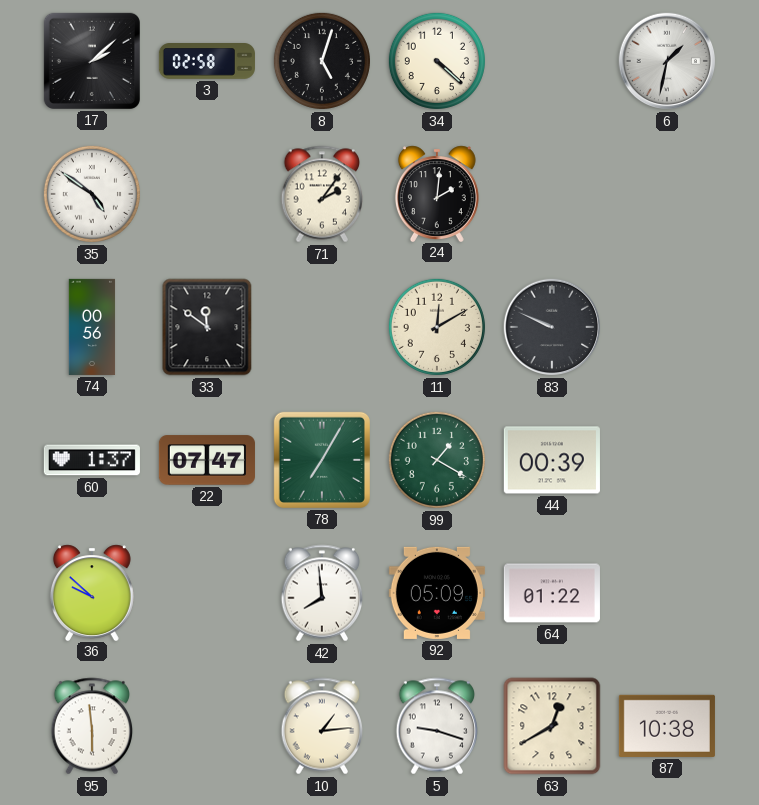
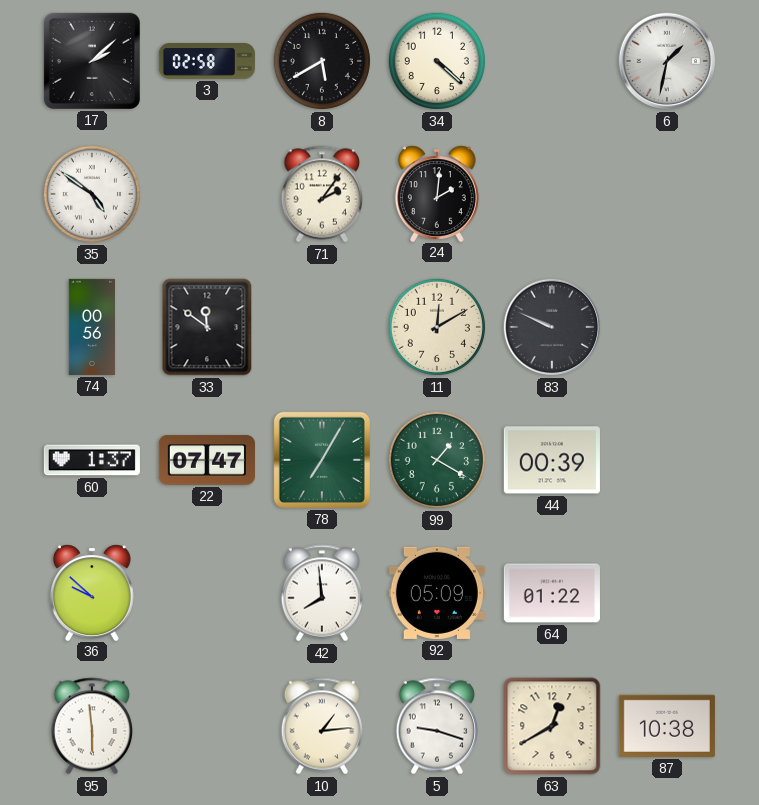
8: 5:03 -> 5:40
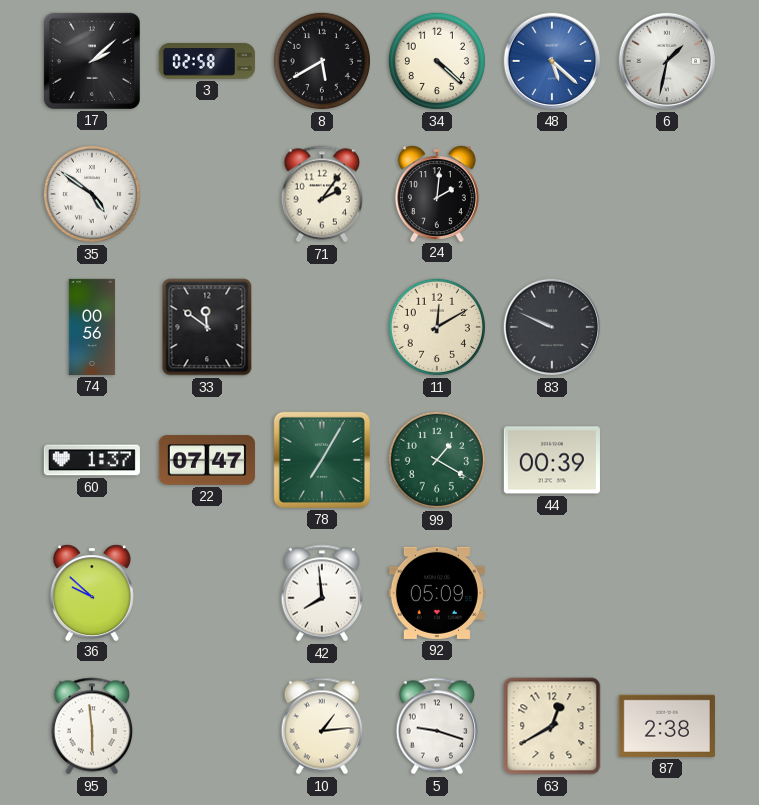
48: none -> 5:22
64: 01:22 -> none
87: 10:38 -> 2:38
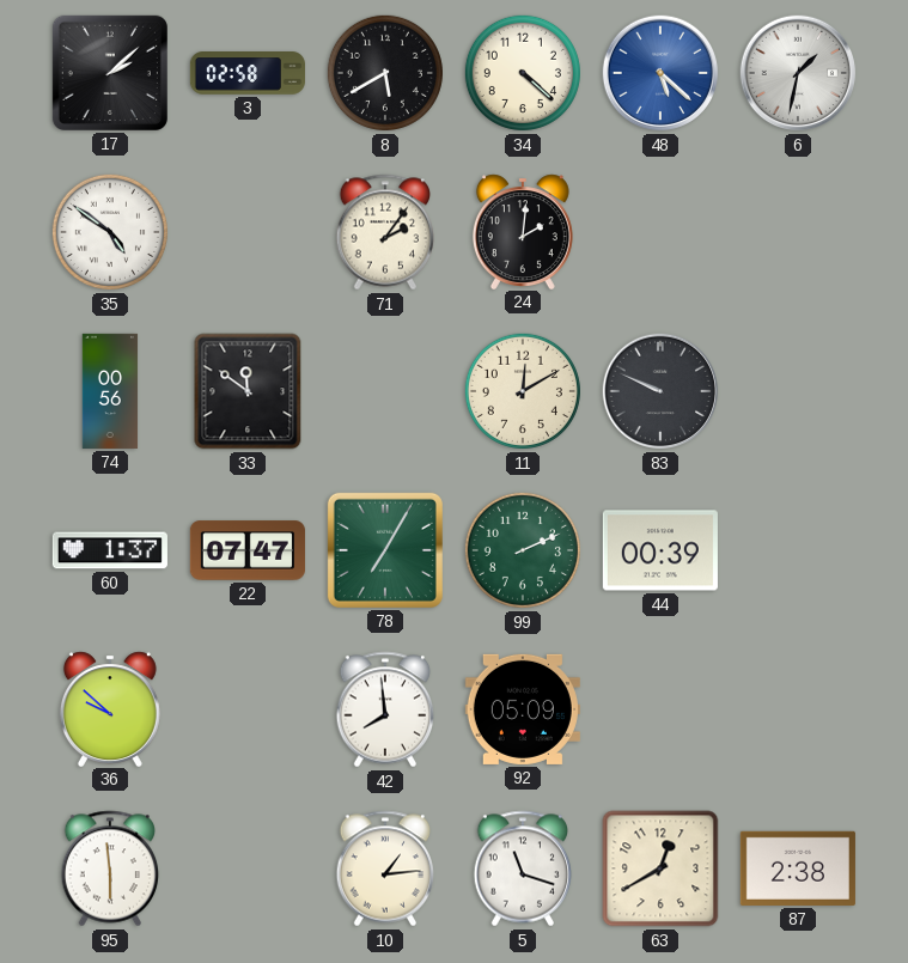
99: 1:20 -> 2:11
5: 9:18 -> 11:18
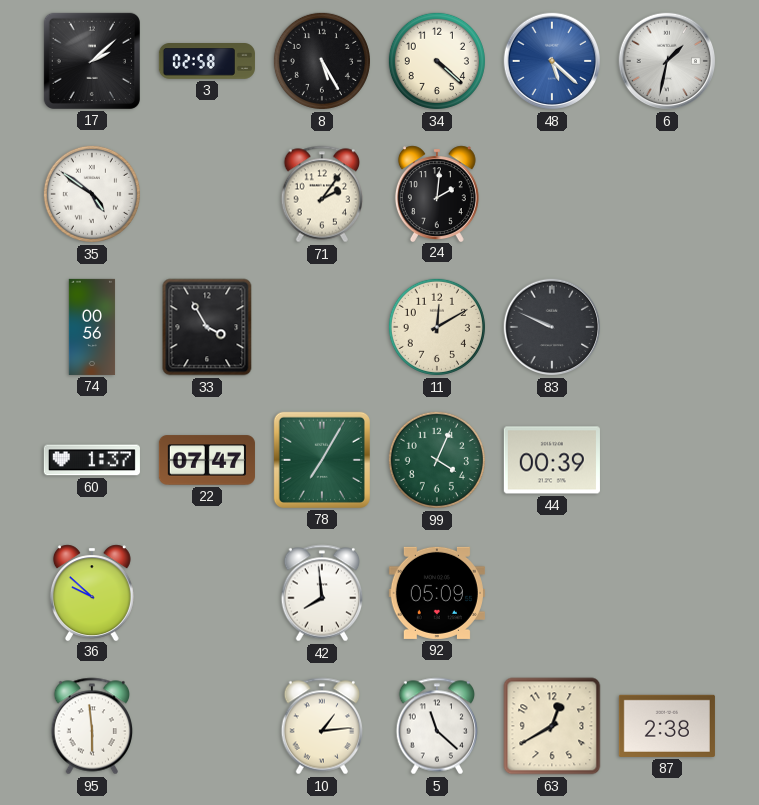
8: 5:40 -> 5:25
33: 11:51 -> 3:55
99: 2:11 -> 4:04
5: 11:18 -> 11:22
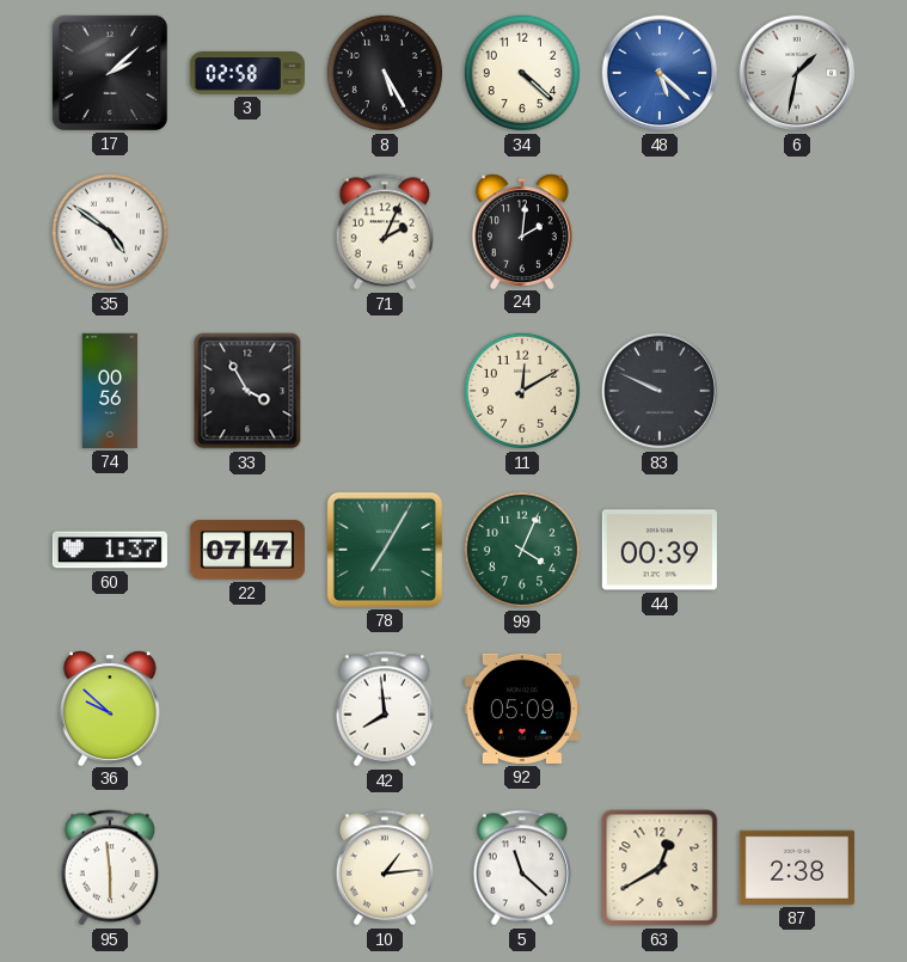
71: 2:06 -> 2:04
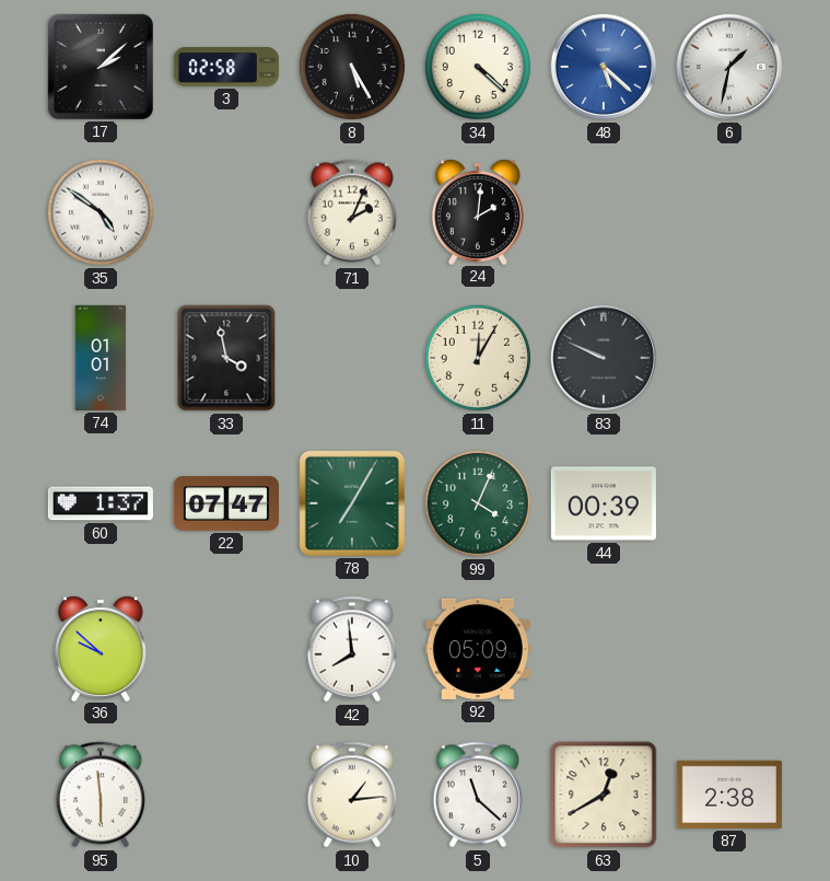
74: 00:56 -> 01:01
33: 3:55 -> 3:58
11: 12:10 -> 12:05
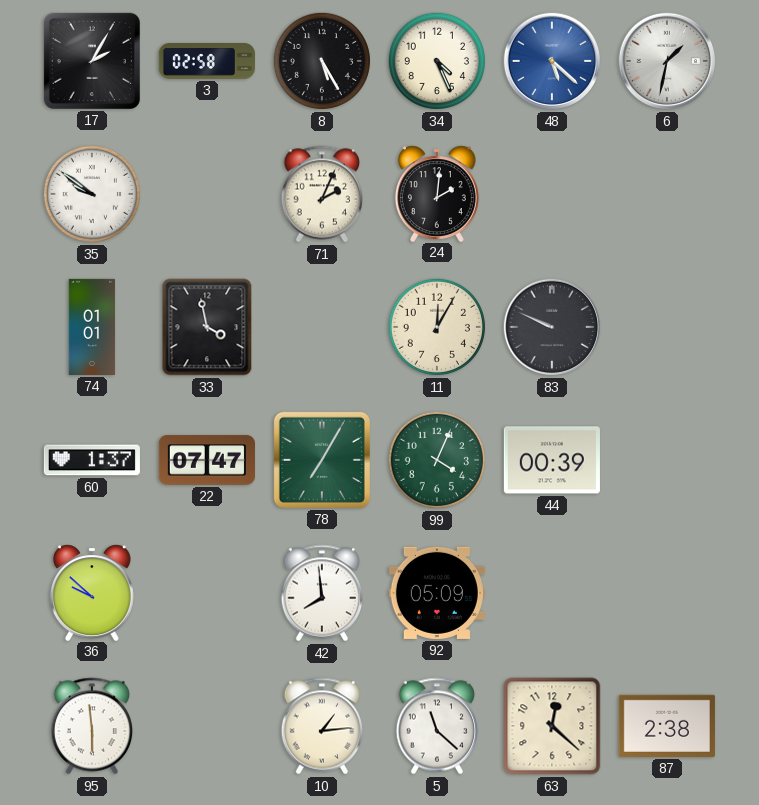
17: 2:08 -> 2:05
34: 4:22 -> 4:26
35: 4:51 -> 9:51
63: 12:40 -> 12:22
